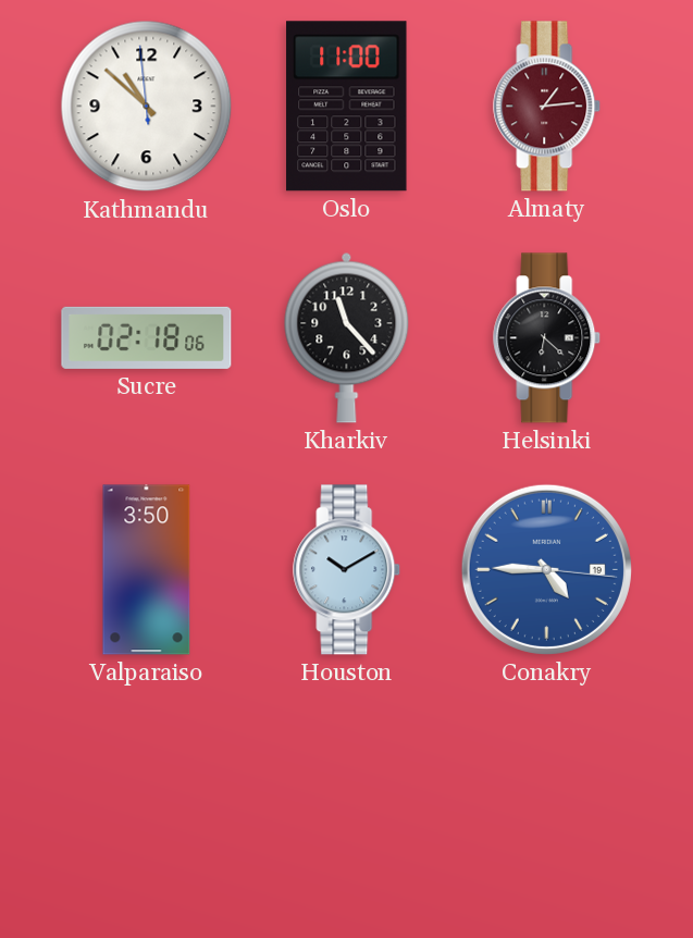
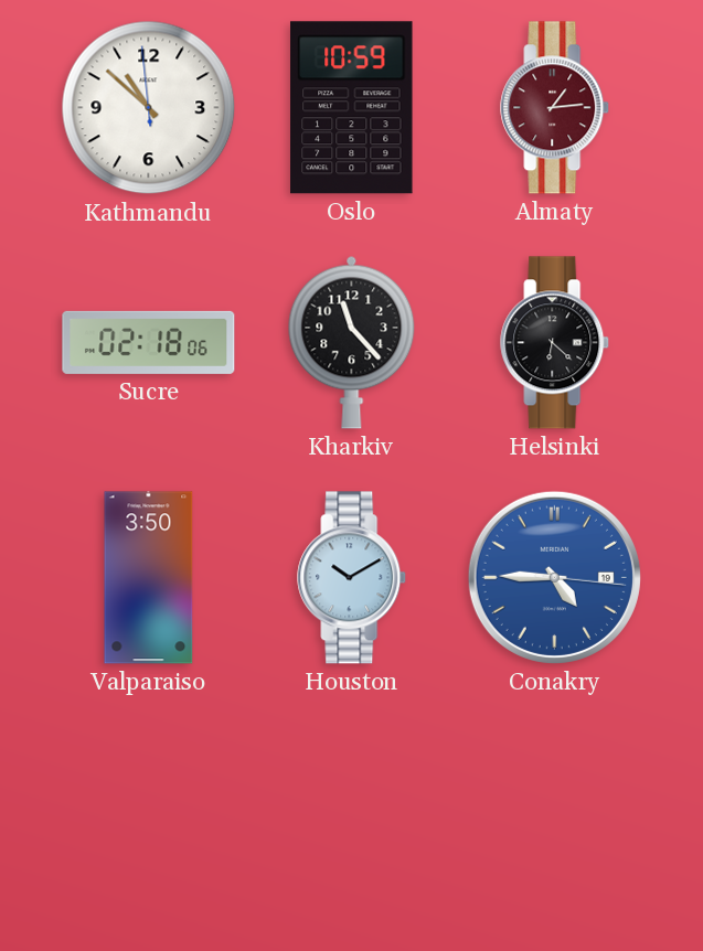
Oslo: 11:00 -> 10:59
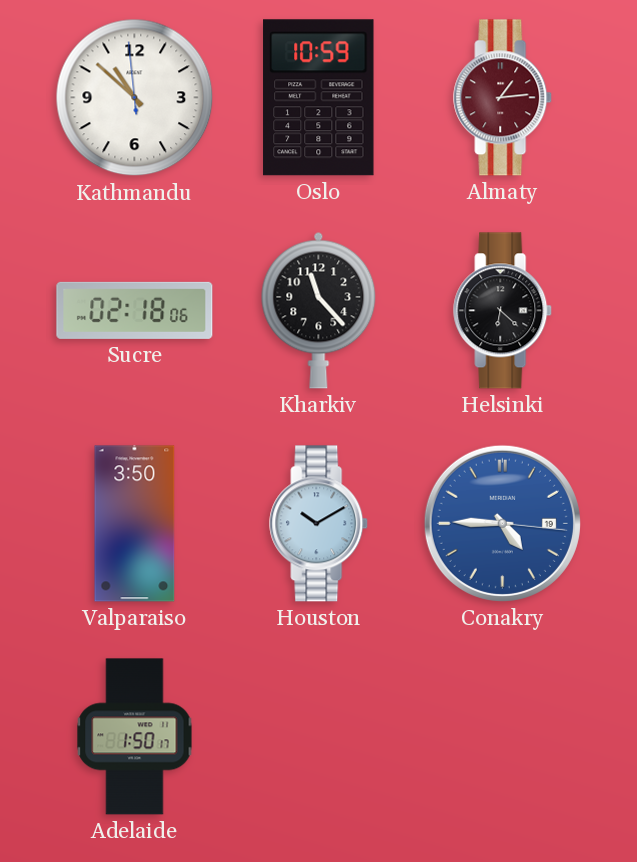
Adelaide: none -> 1:50
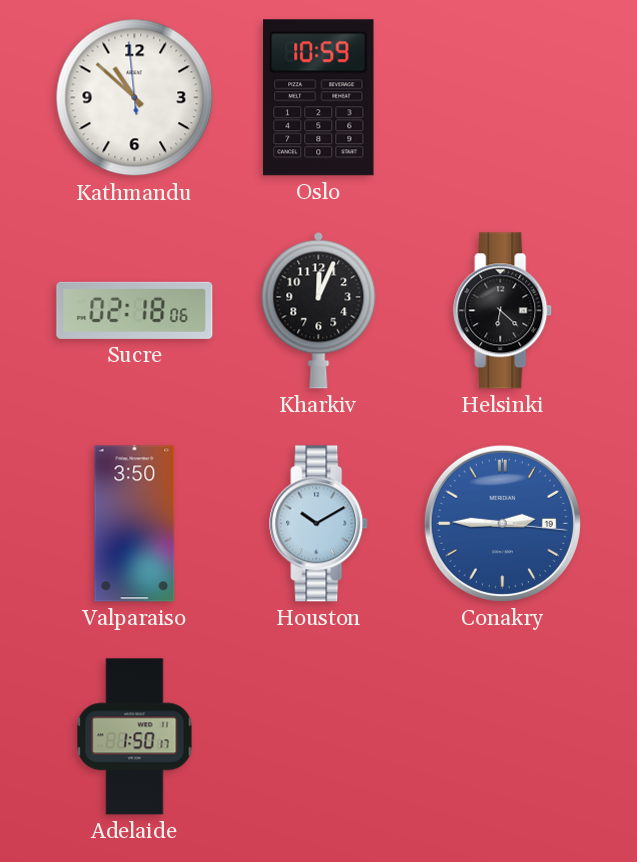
Almaty: 1:14 -> none
Kharkiv: 11:23 -> 12:04
Conakry: 4:45 -> 2:45
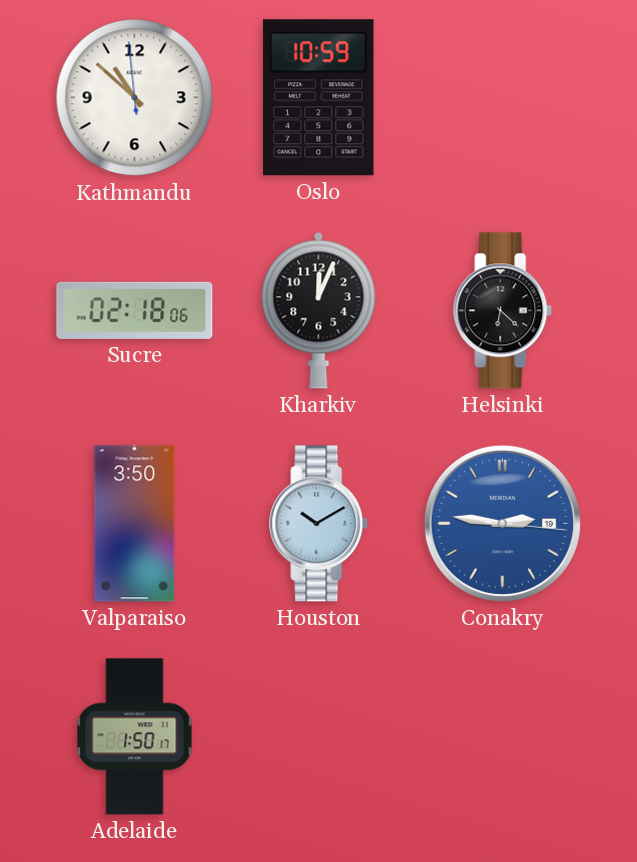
Conakry: 2:45 -> 2:46
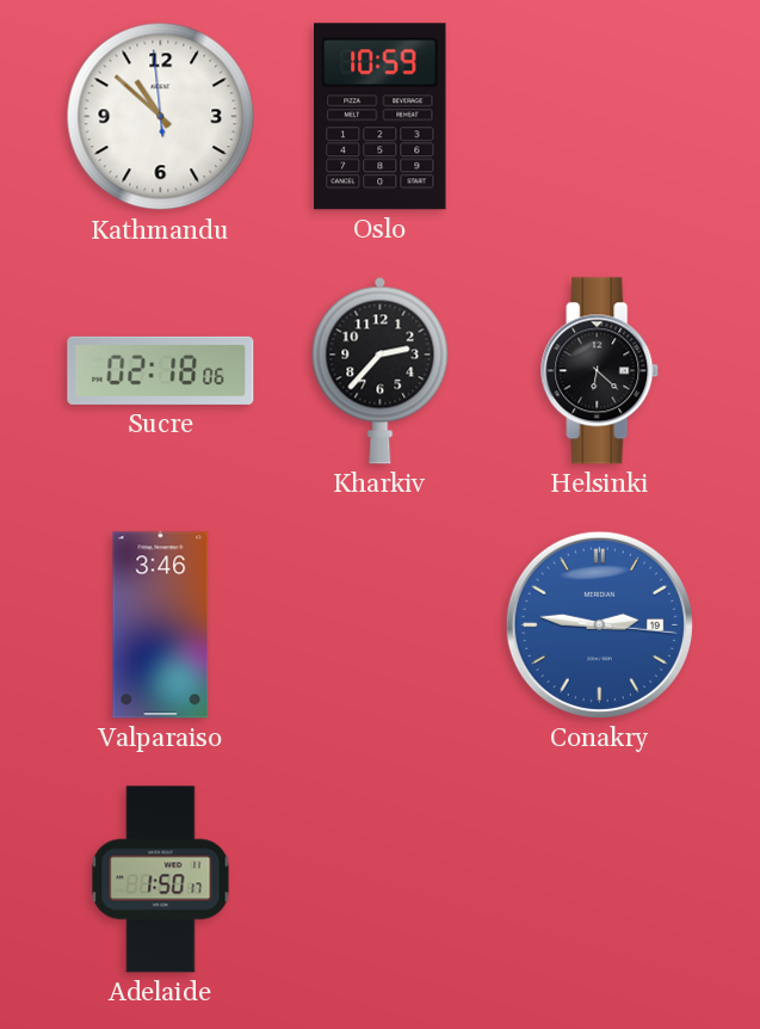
Kharkiv: 12:04 -> 2:37
Valparaiso: 3:50 -> 3:46
Houston: 10:10 -> none
